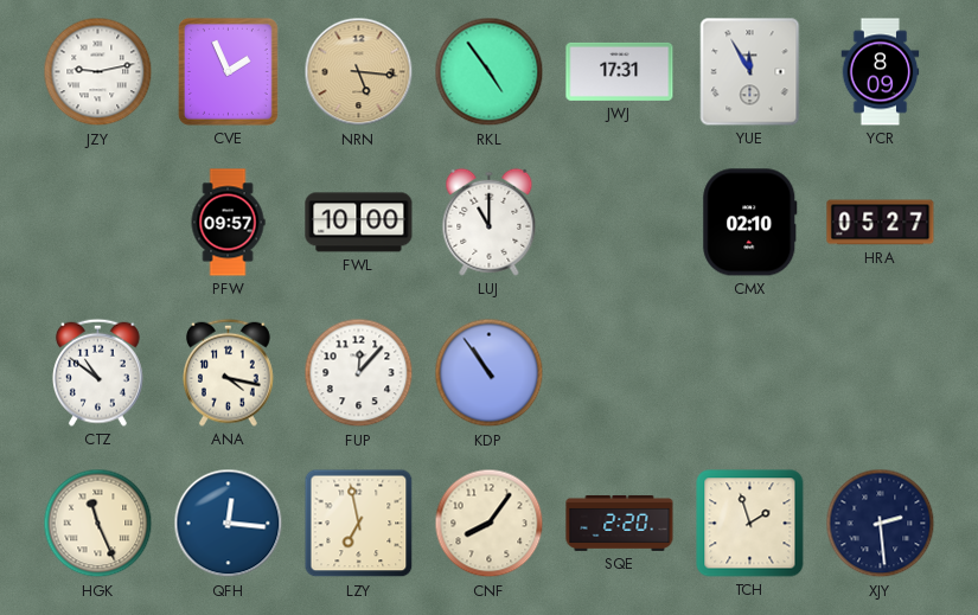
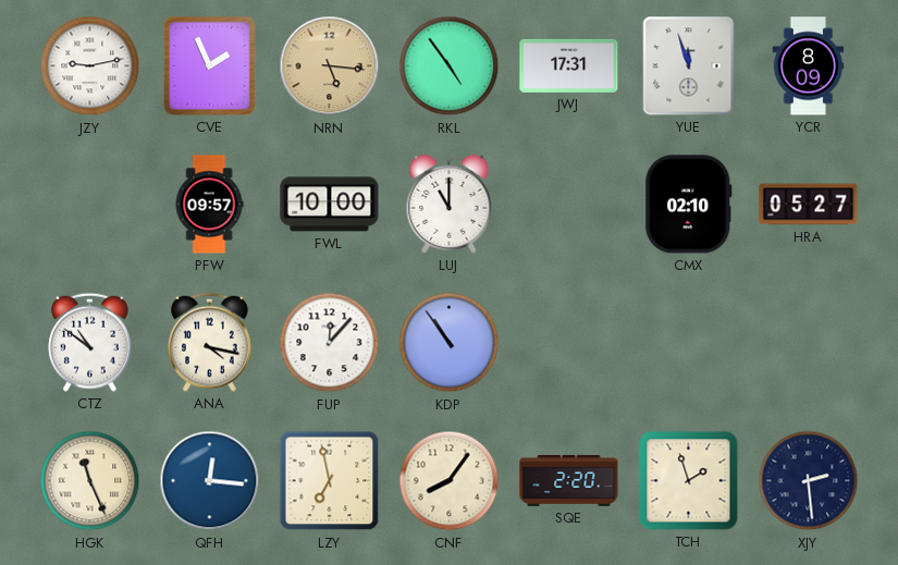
YUE: 11:55 -> 11:57
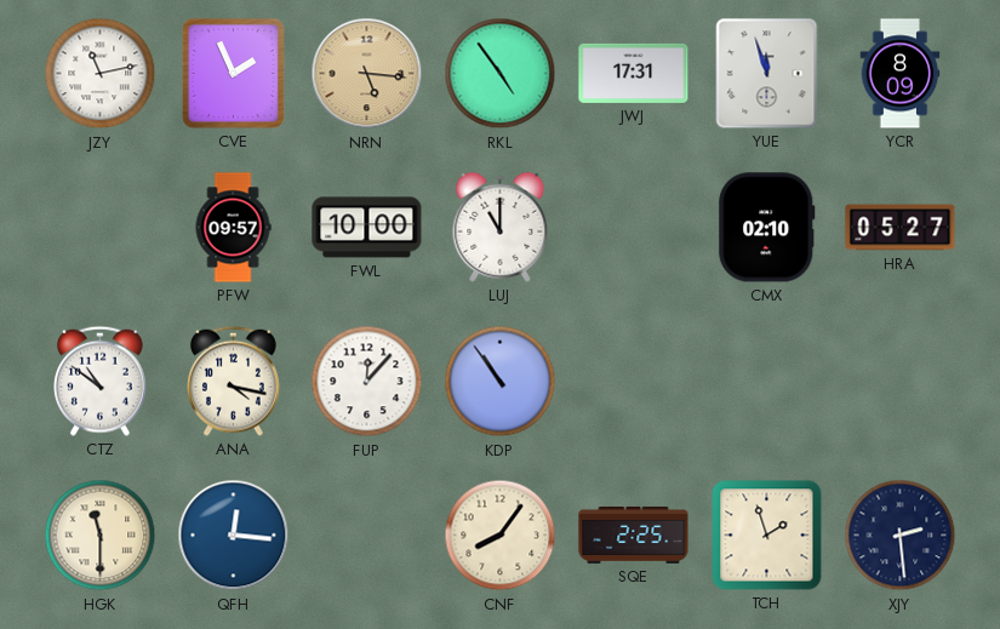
JZY: 9:13 -> 11:13
HGK: 11:26 -> 11:30
LZY: 6:58 -> none
SQE: 2:20 -> 2:25
